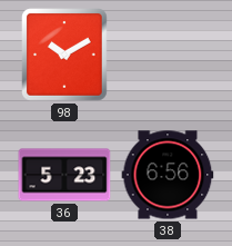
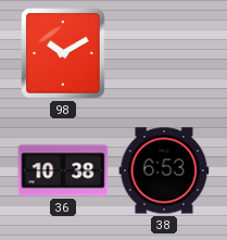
36: 5:23 -> 10:38
38: 6:56 -> 6:53
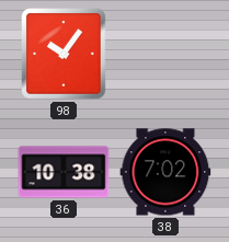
98: 10:10 -> 10:06
38: 6:53 -> 7:02
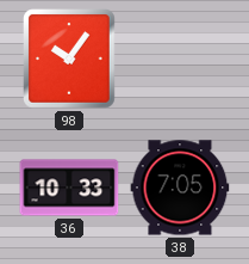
36: 10:38 -> 10:33
38: 7:02 -> 7:05
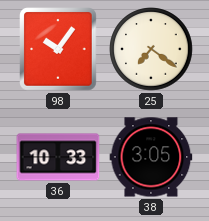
25: none -> 7:21
38: 7:05 -> 3:05
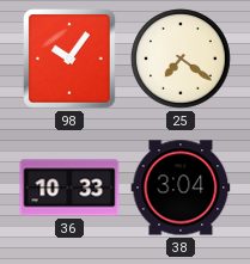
38: 3:05 -> 3:04
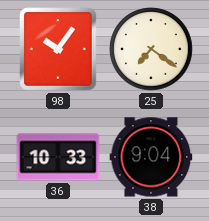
38: 3:04 -> 9:04
